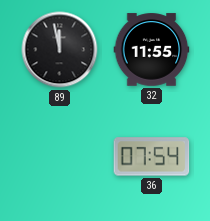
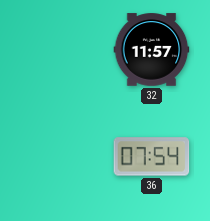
89: 11:58 -> none
32: 11:55 -> 11:57
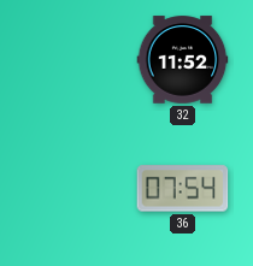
32: 11:57 -> 11:52
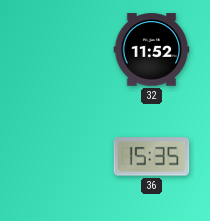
36: 07:54 -> 15:35
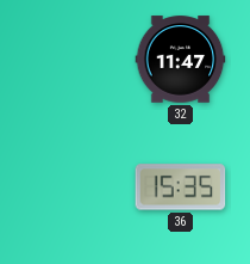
32: 11:52 -> 11:47
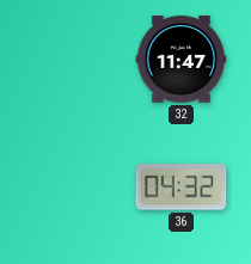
36: 15:35 -> 04:32
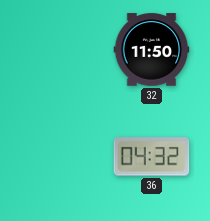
32: 11:47 -> 11:50
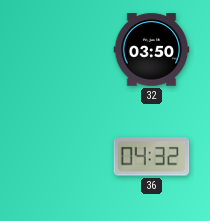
32: 11:50 -> 03:50
